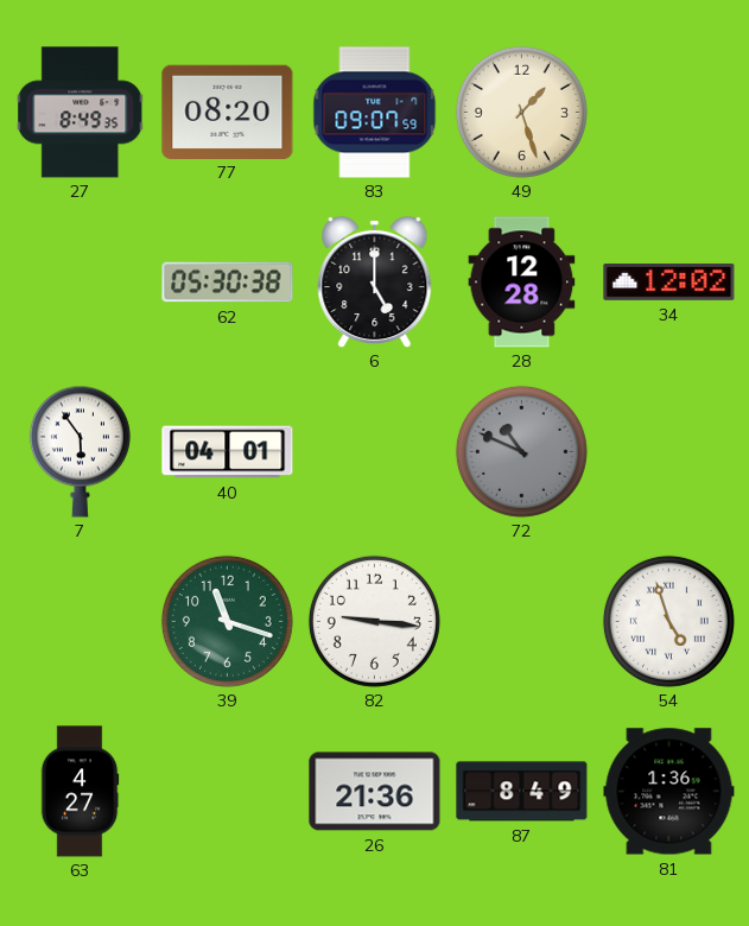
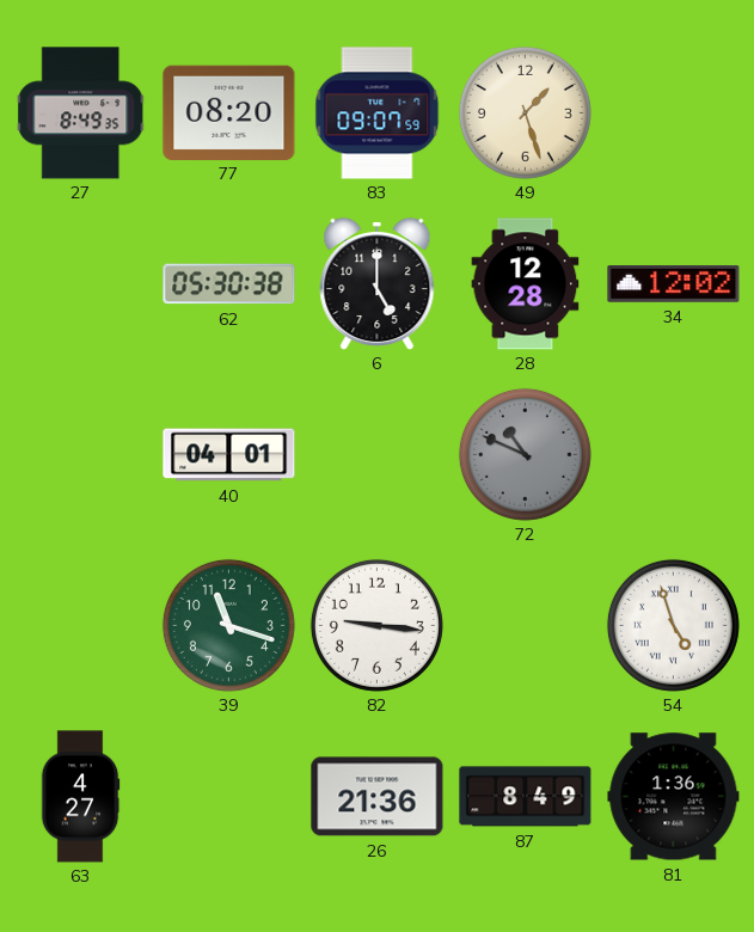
7: 5:54 -> none
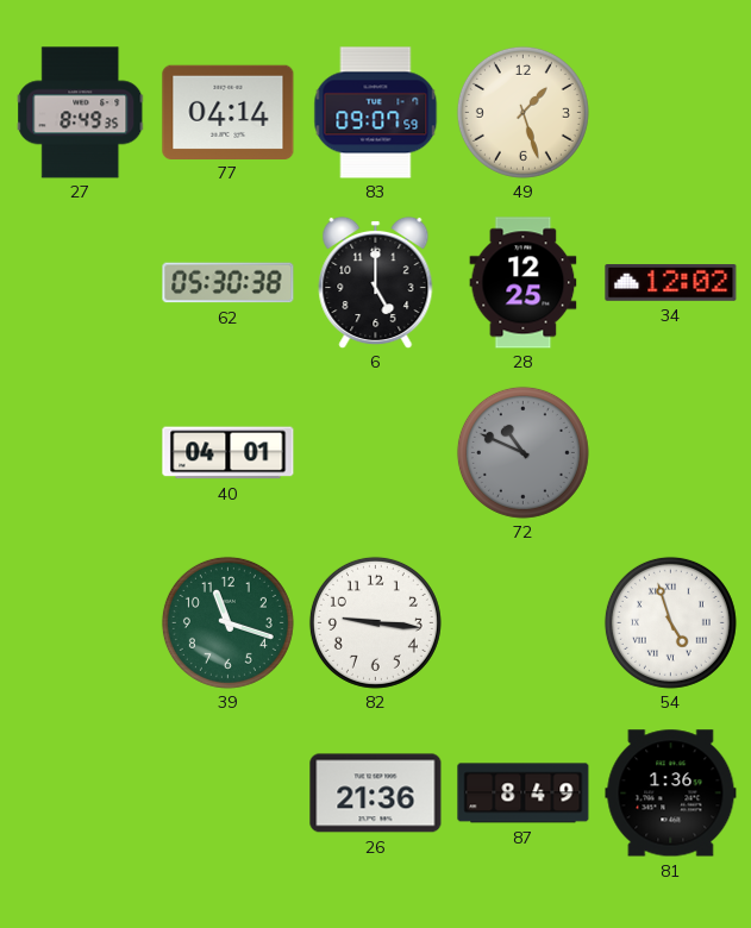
77: 08:20 -> 04:14
28: 12:28 -> 12:25
63: 4:27 -> none
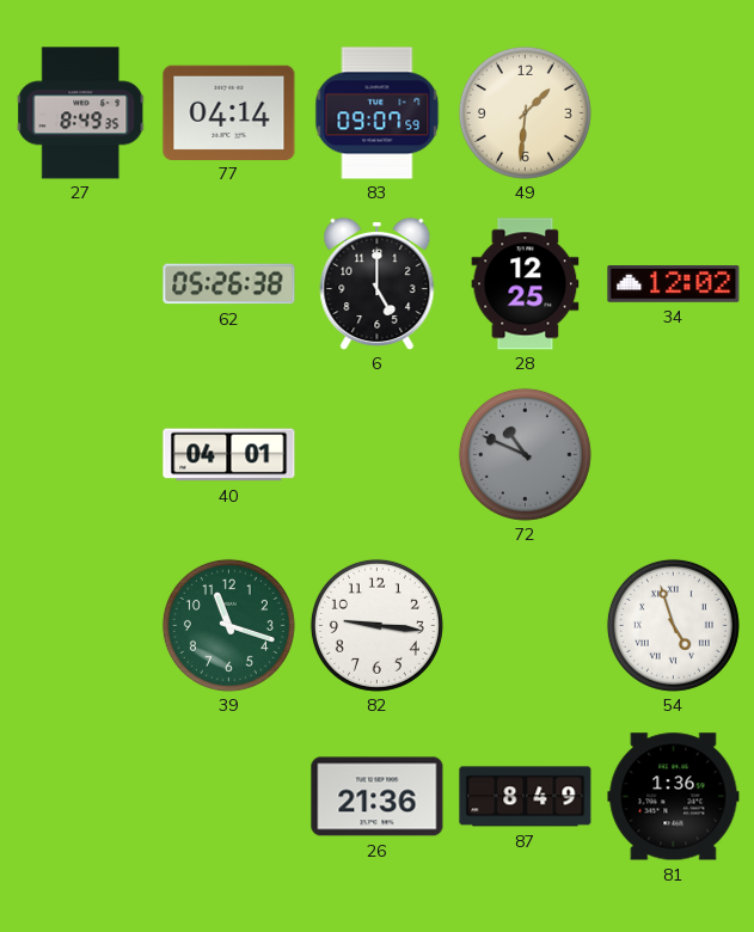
49: 1:27 -> 1:31
62: 05:30 -> 05:26
